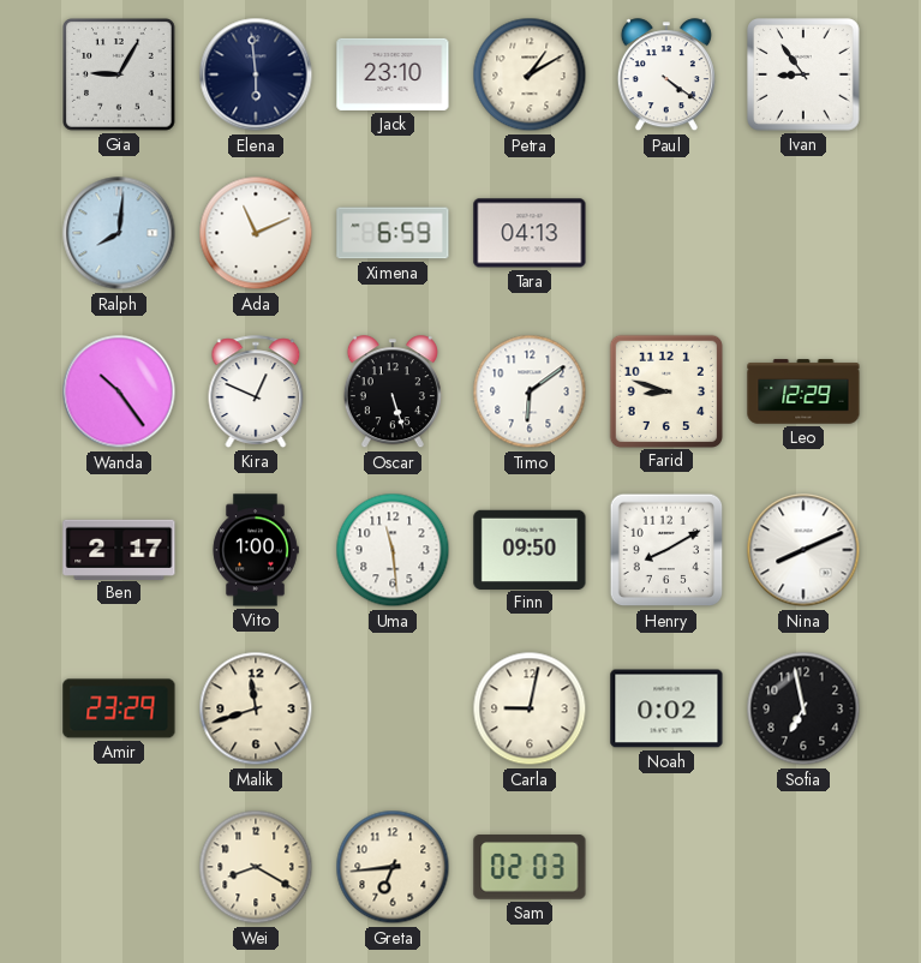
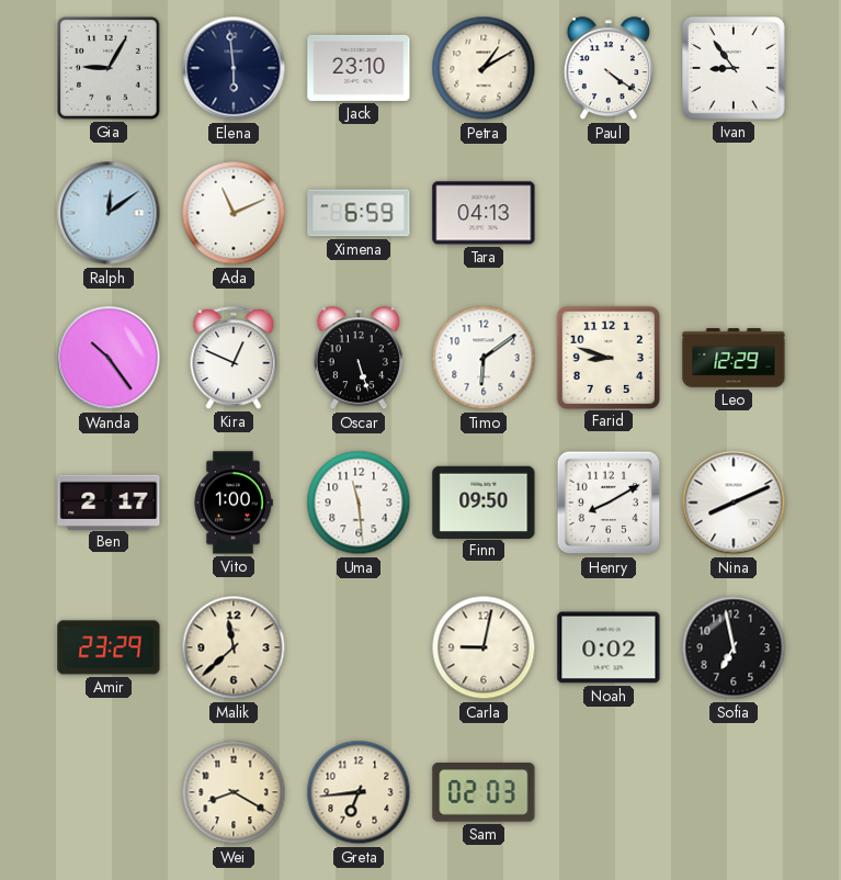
Ralph: 8:01 -> 12:09
Malik: 11:42 -> 11:38
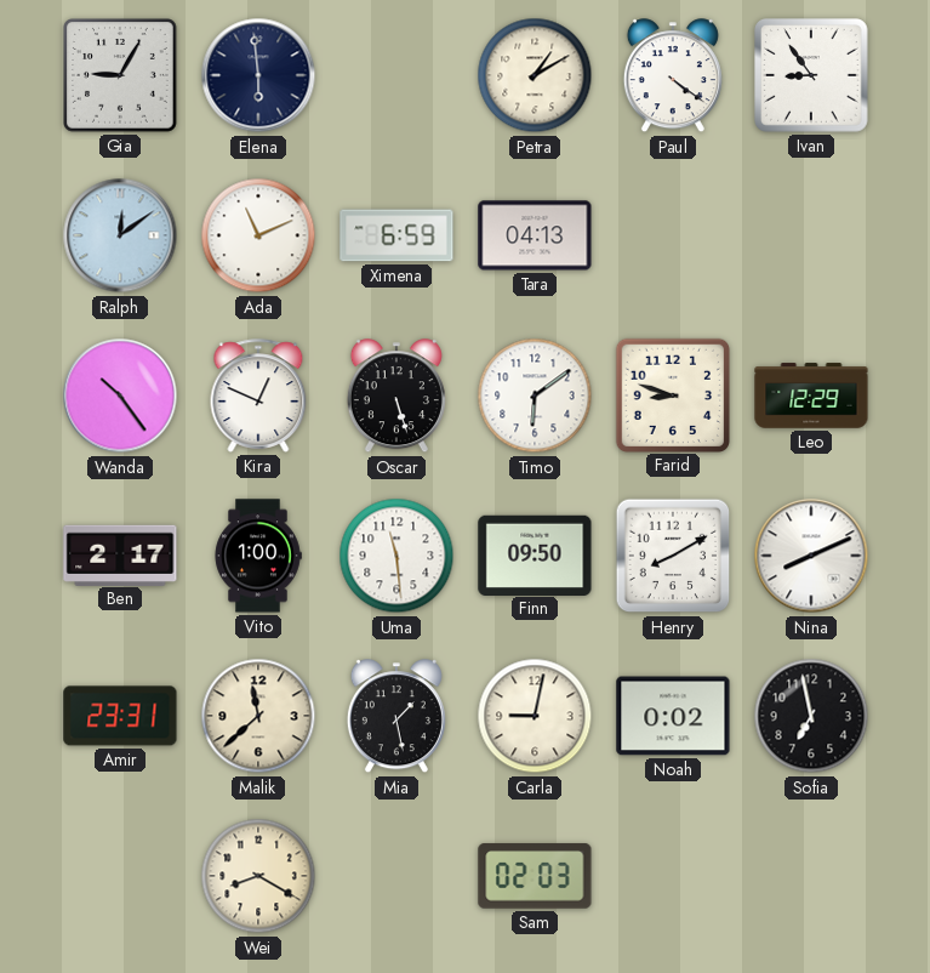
Jack: 23:10 -> none
Amir: 23:29 -> 23:31
Mia: none -> 1:28
Greta: 6:44 -> none
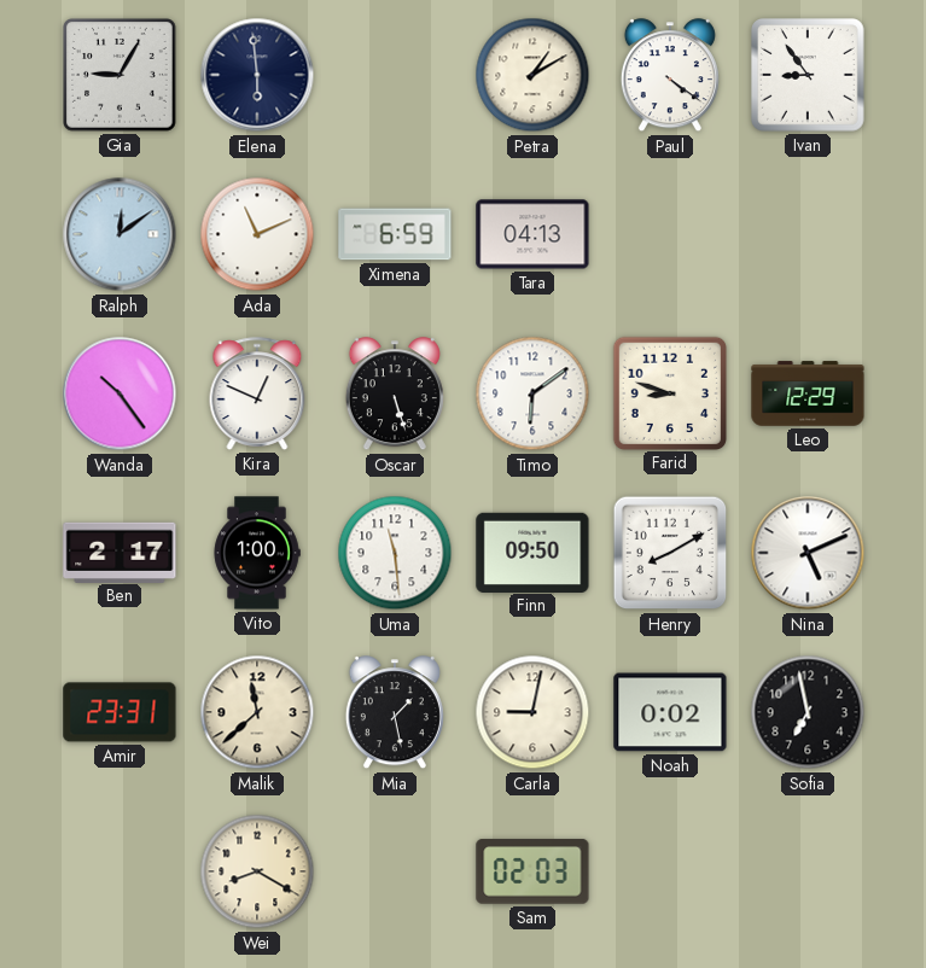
Nina: 8:11 -> 5:11
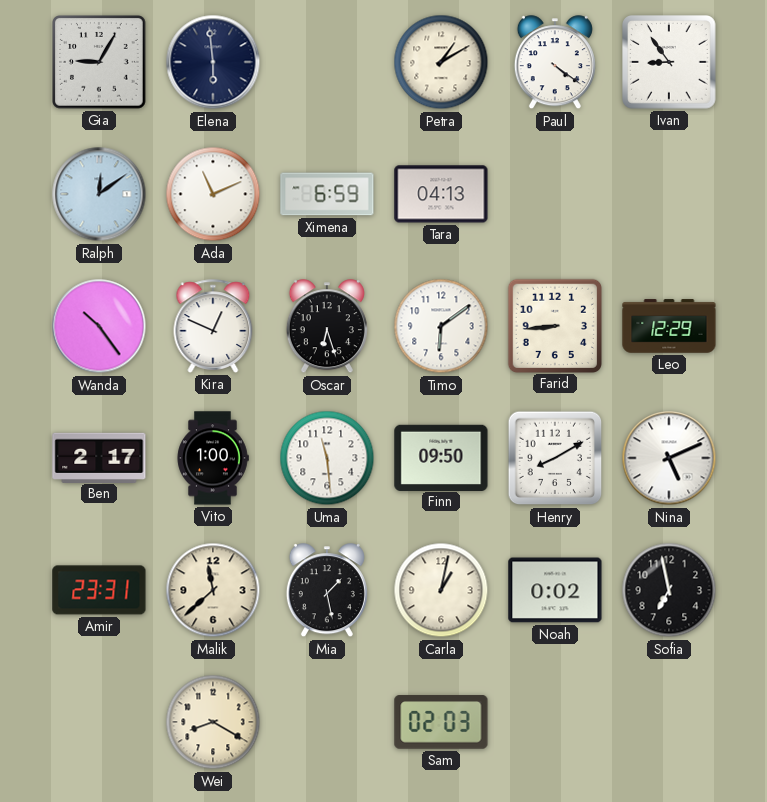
Oscar: 5:27 -> 6:27
Farid: 8:48 -> 8:44
Carla: 9:02 -> 1:02
